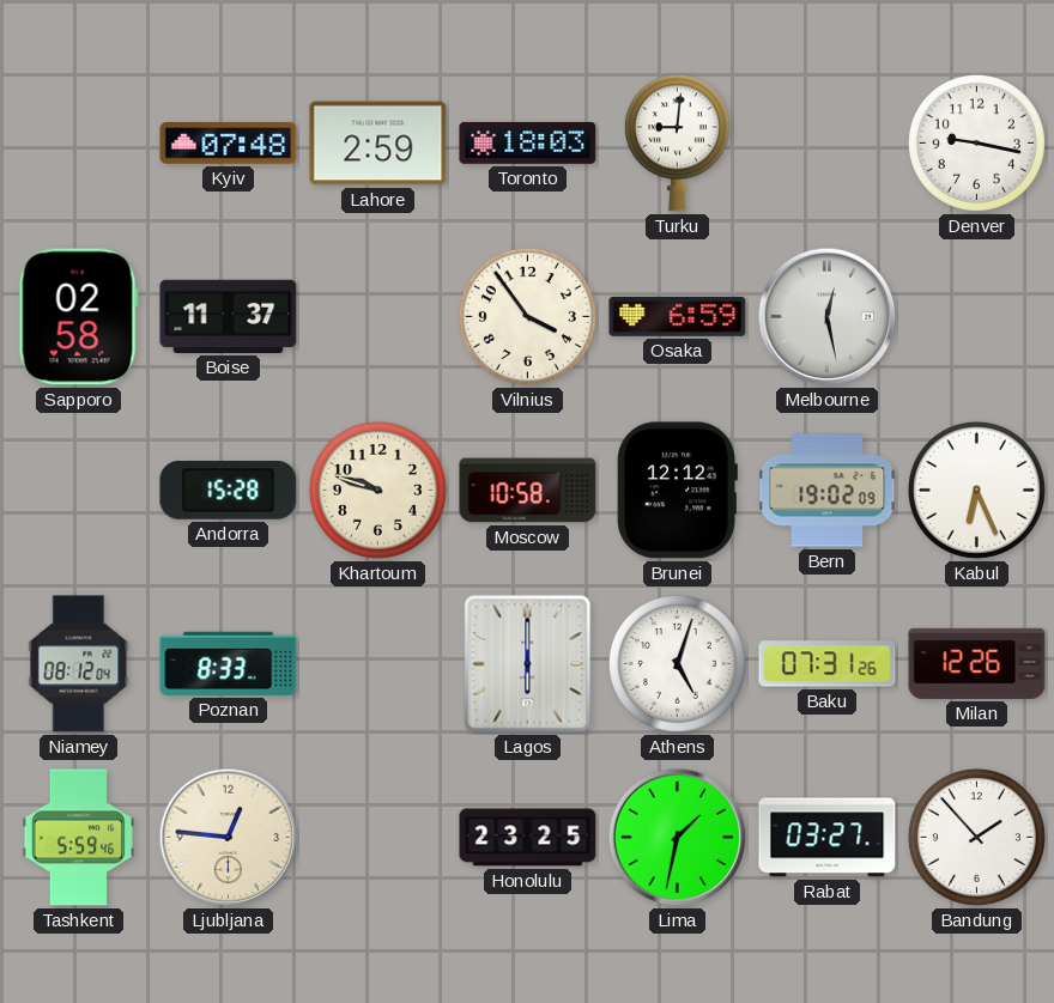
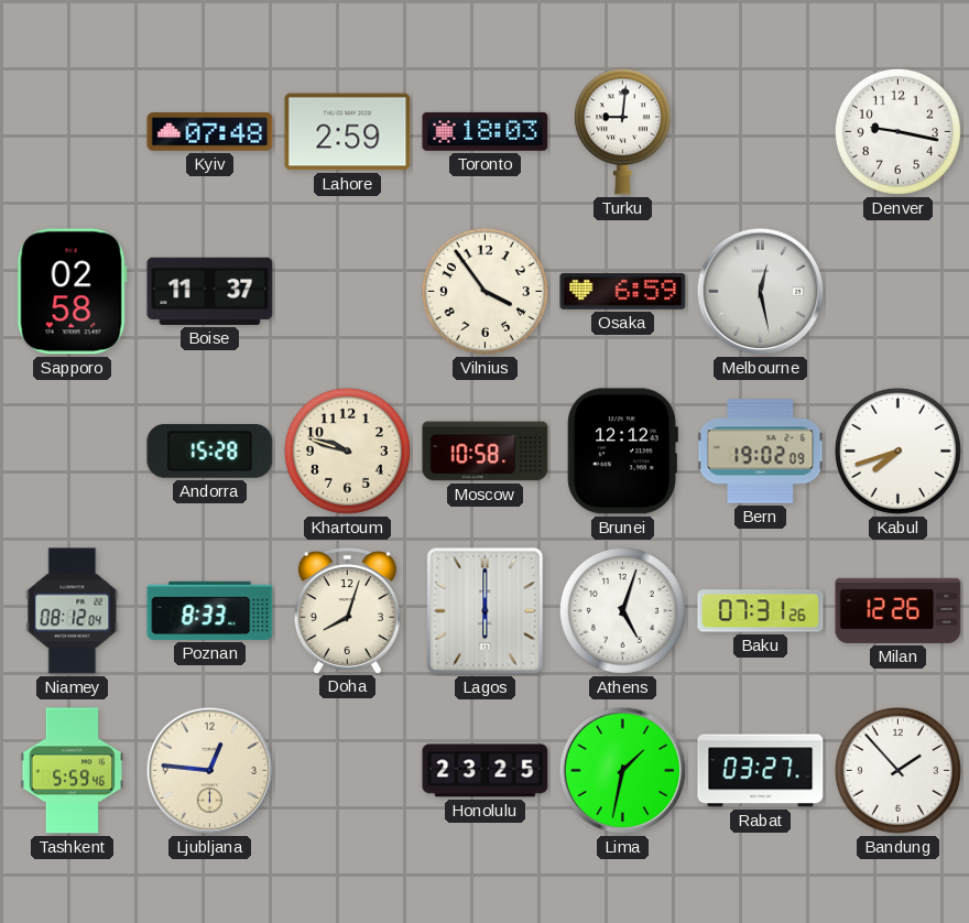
Kabul: 6:26 -> 7:42
Doha: none -> 8:03
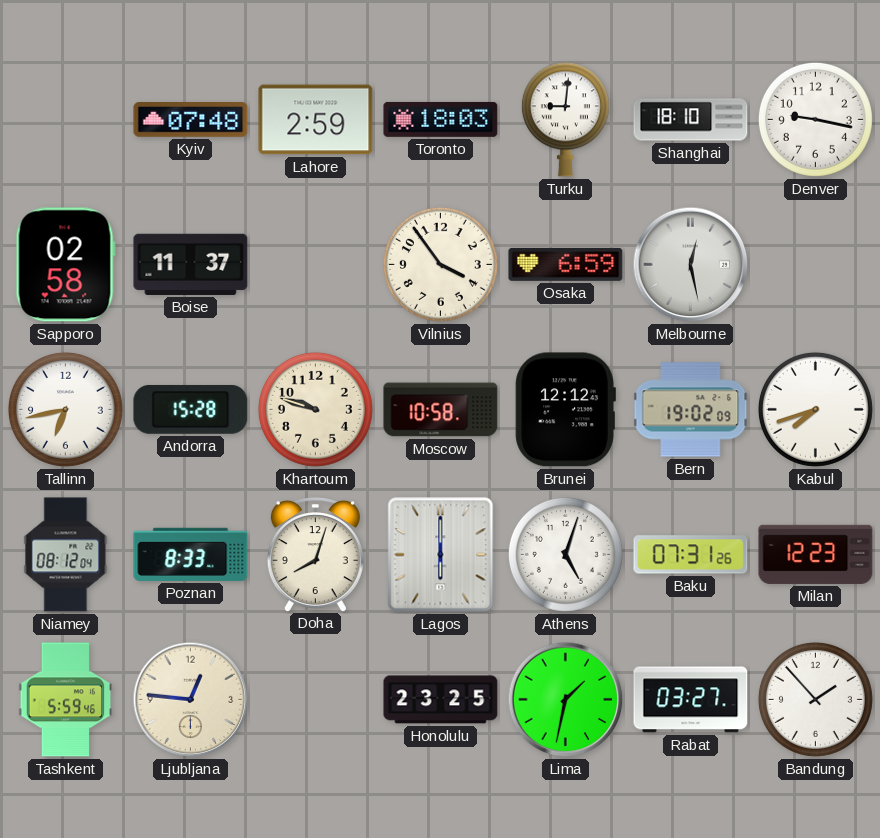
Shanghai: none -> 18:10
Tallinn: none -> 6:43
Milan: 12:26 -> 12:23
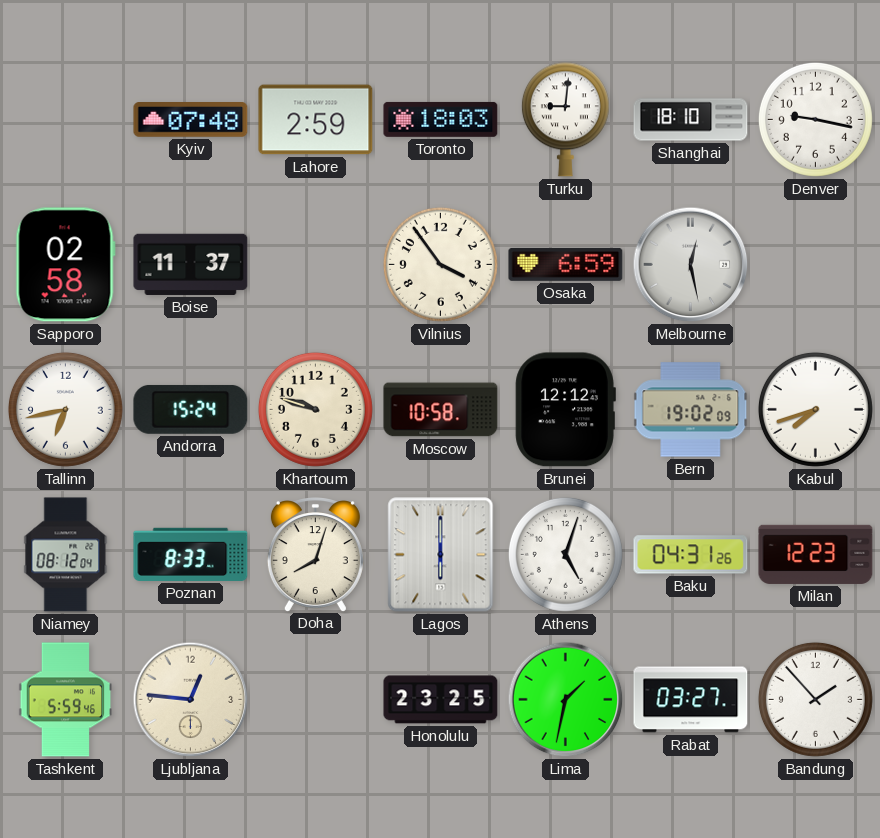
Andorra: 15:28 -> 15:24
Baku: 07:31 -> 04:31
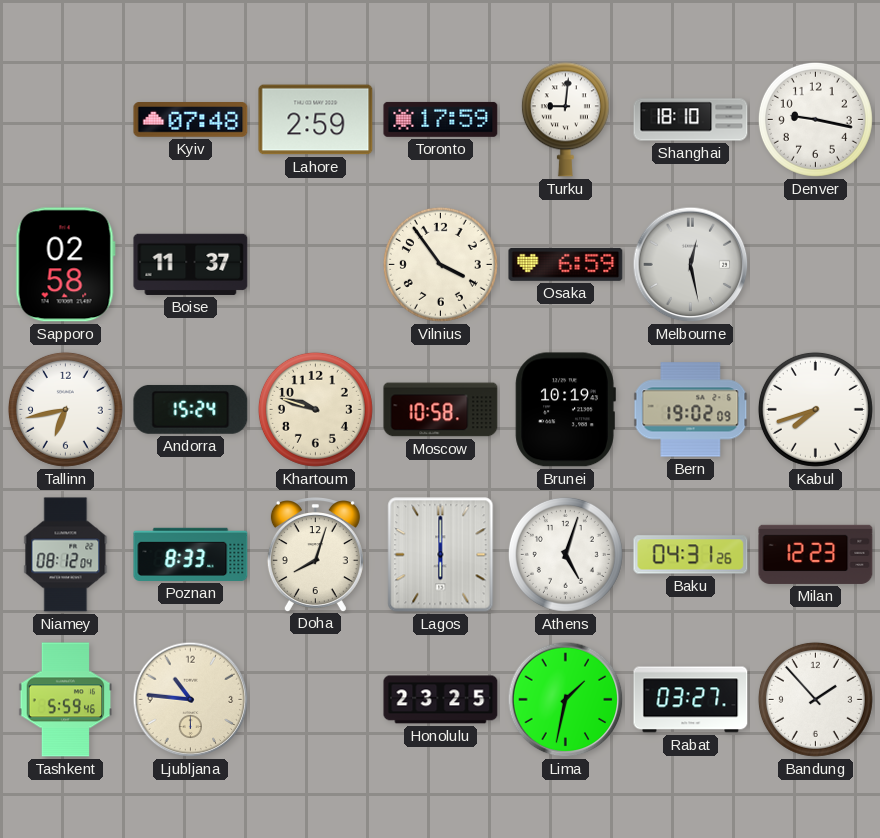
Toronto: 18:03 -> 17:59
Brunei: 12:12 -> 10:19
Ljubljana: 12:46 -> 10:46
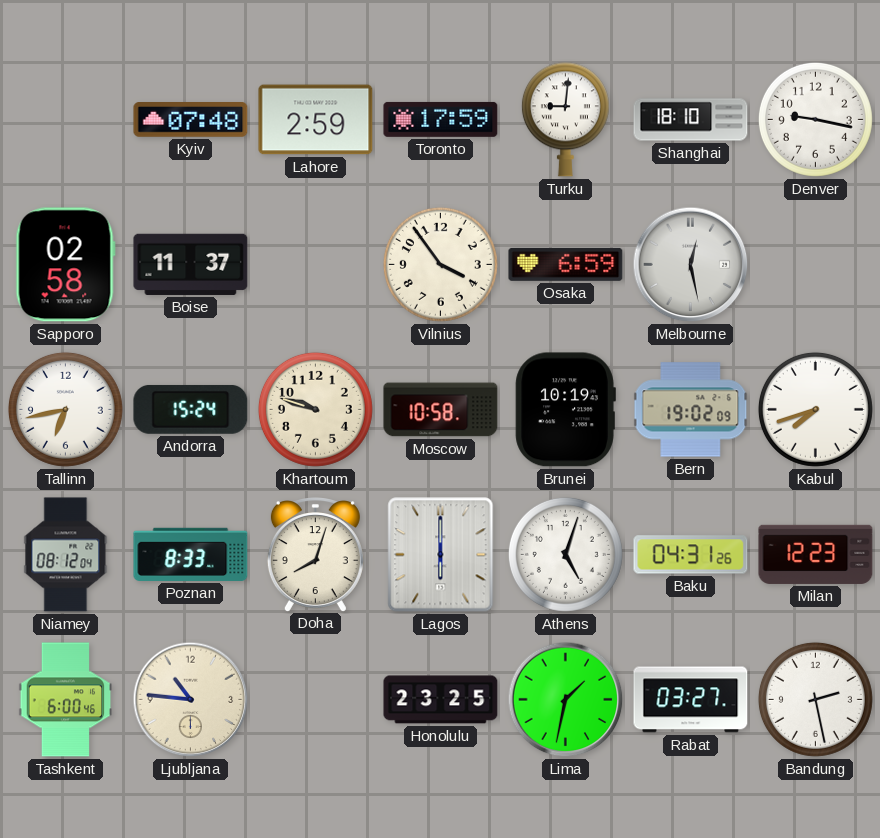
Tashkent: 5:59 -> 6:00
Bandung: 1:53 -> 2:28
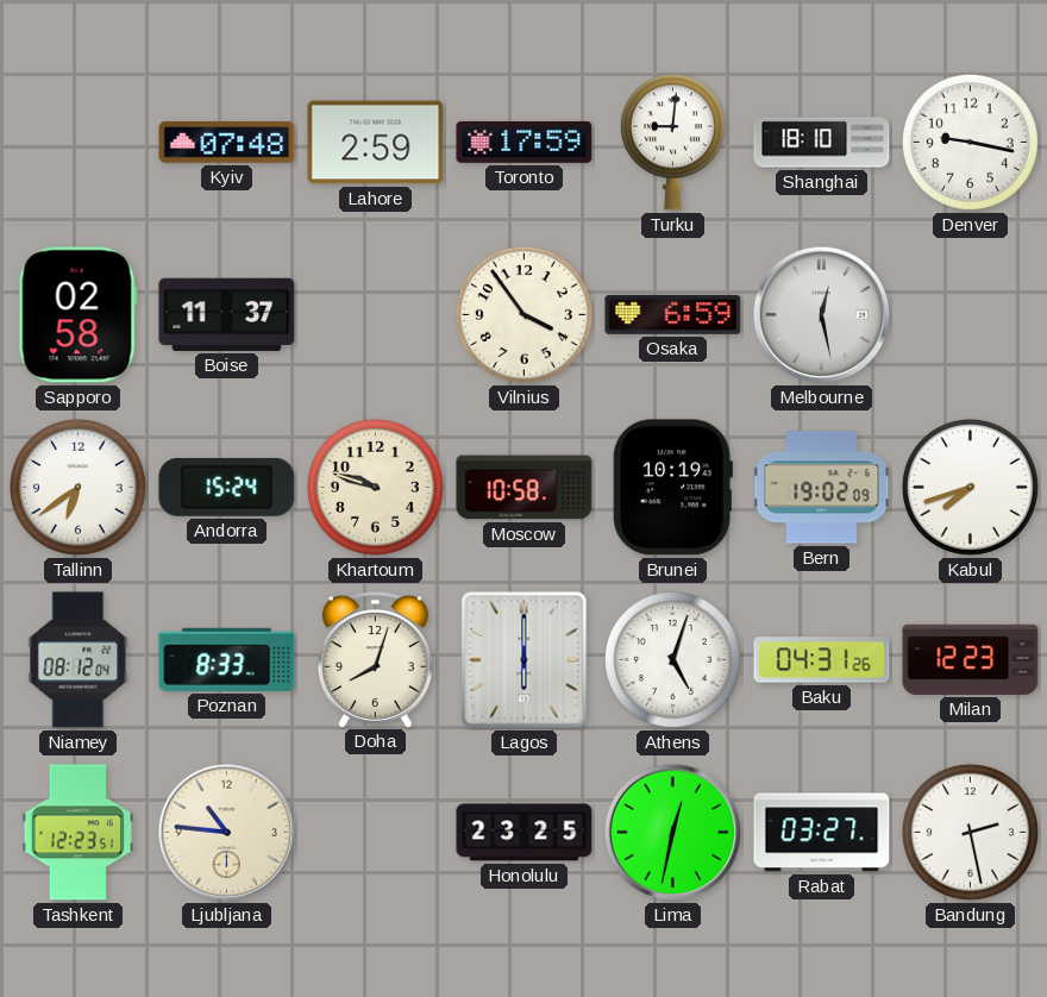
Tallinn: 6:43 -> 6:39
Tashkent: 6:00 -> 12:23
Lima: 1:32 -> 12:32
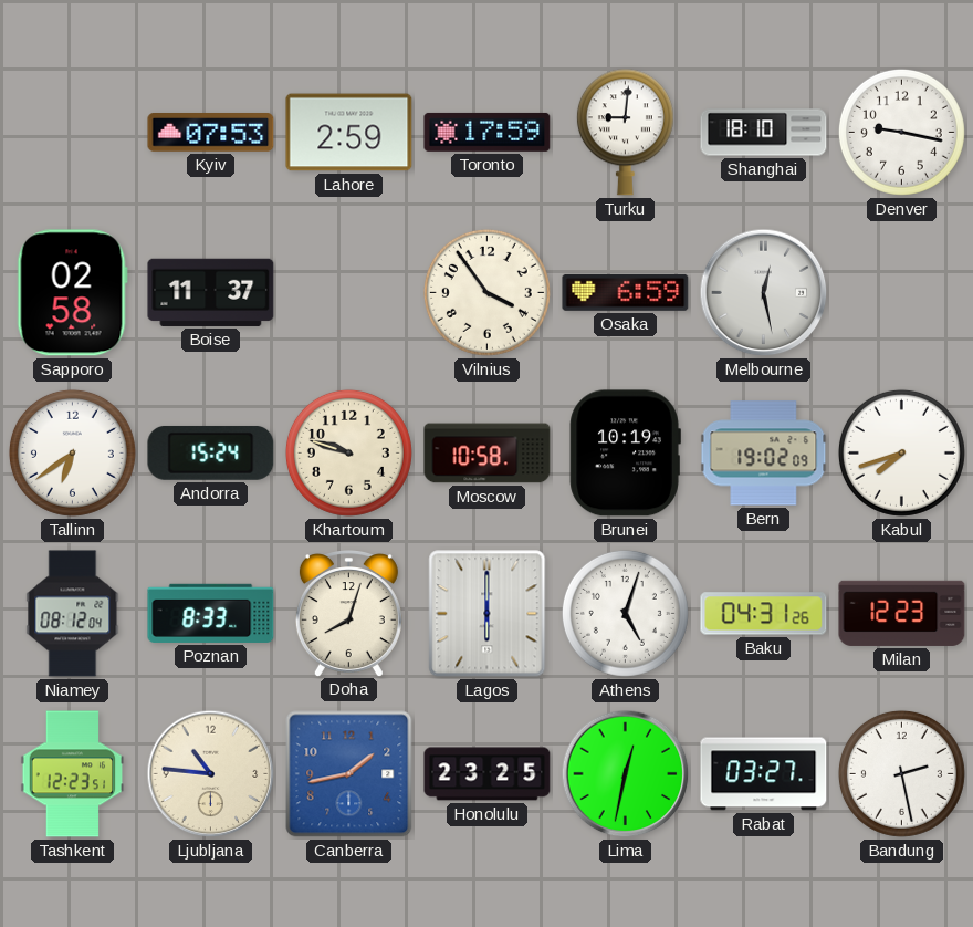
Kyiv: 07:48 -> 07:53
Canberra: none -> 1:43
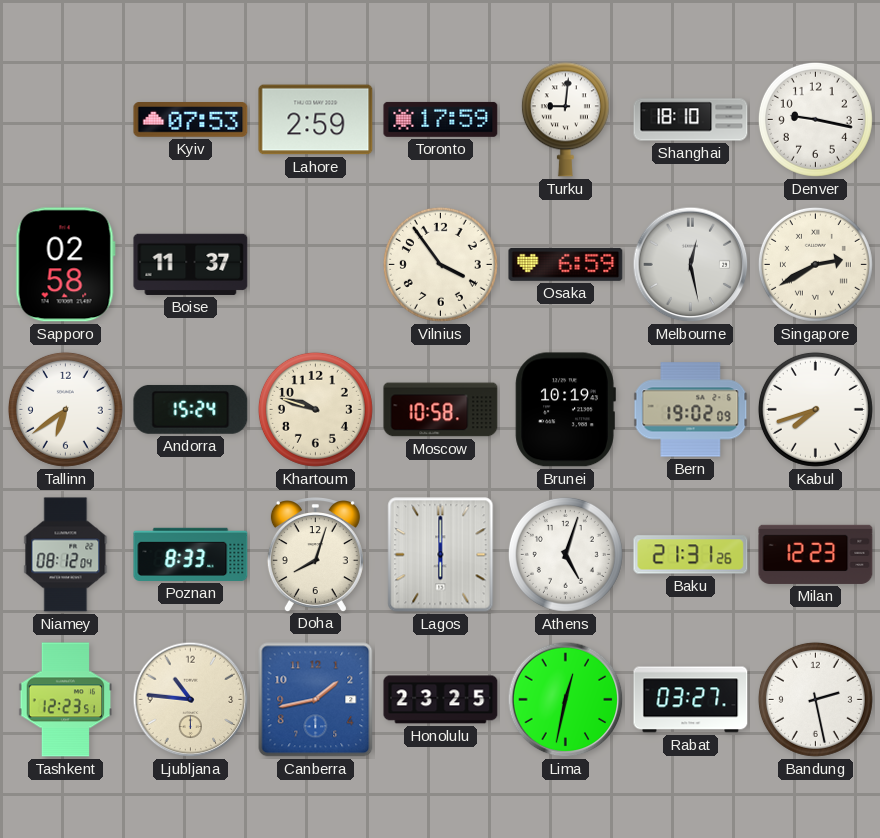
Singapore: none -> 2:40
Baku: 04:31 -> 21:31
